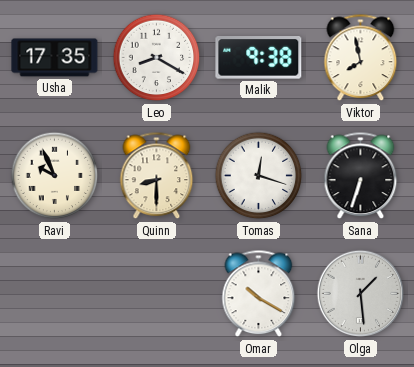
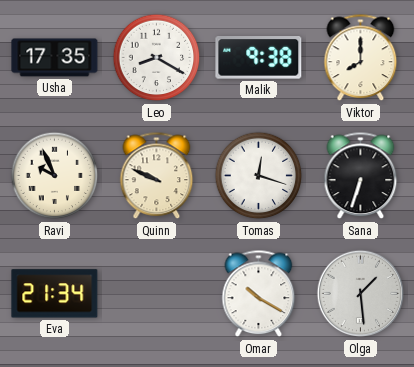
Viktor: 7:58 -> 8:00
Quinn: 8:30 -> 9:49
Eva: none -> 21:34
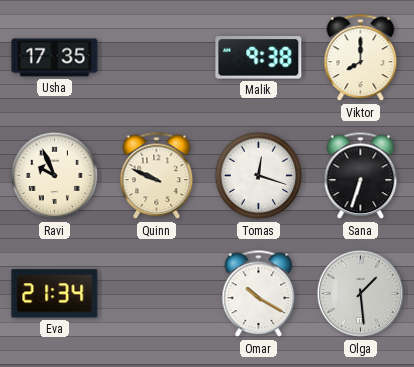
Leo: 8:20 -> none
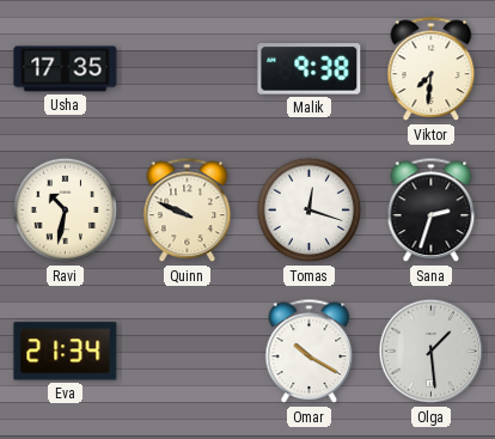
Viktor: 8:00 -> 7:31
Ravi: 9:56 -> 10:32
Sana: 6:33 -> 2:33
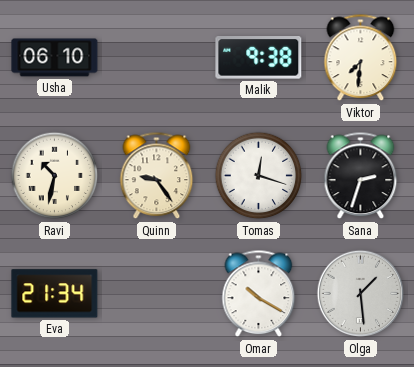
Usha: 17:35 -> 06:10
Quinn: 9:49 -> 9:24
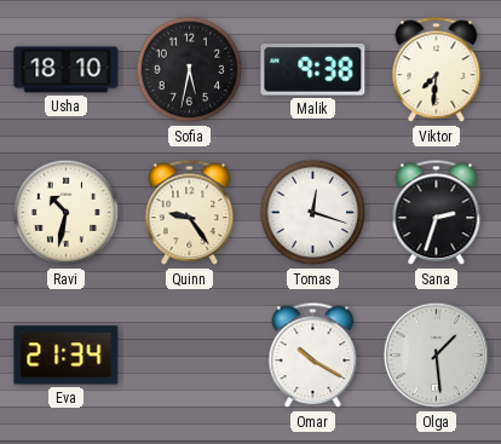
Usha: 06:10 -> 18:10
Sofia: none -> 5:32
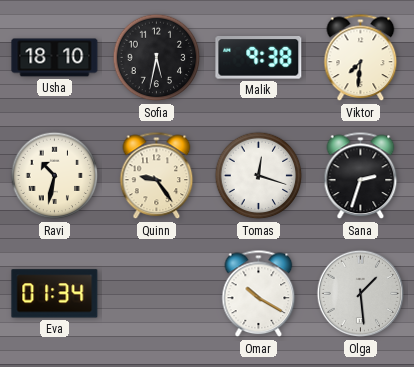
Eva: 21:34 -> 01:34
